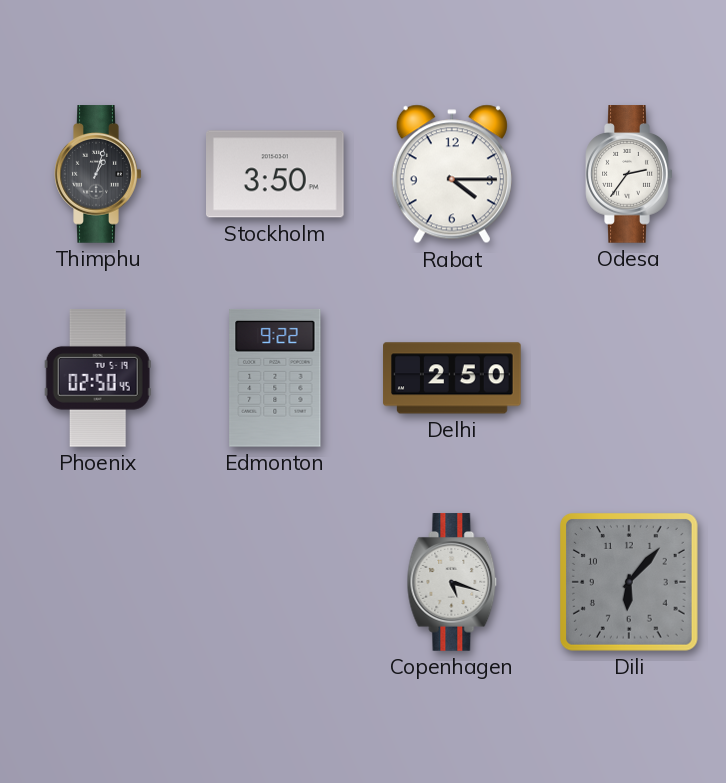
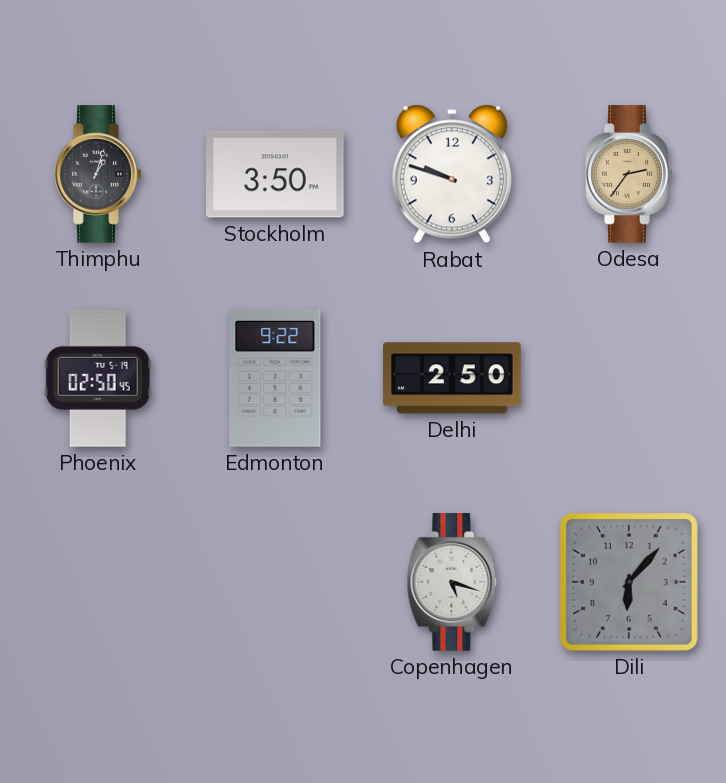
Rabat: 4:15 -> 9:48
Odesa dial: white -> champagne
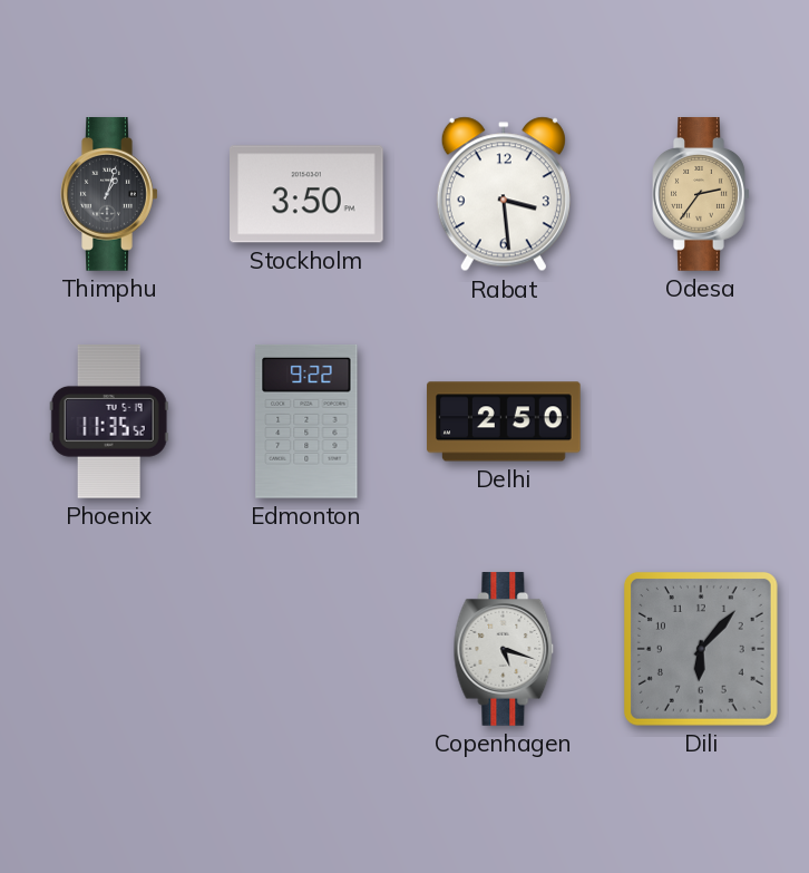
Rabat: 9:48 -> 3:29
Phoenix: 02:50 -> 11:35
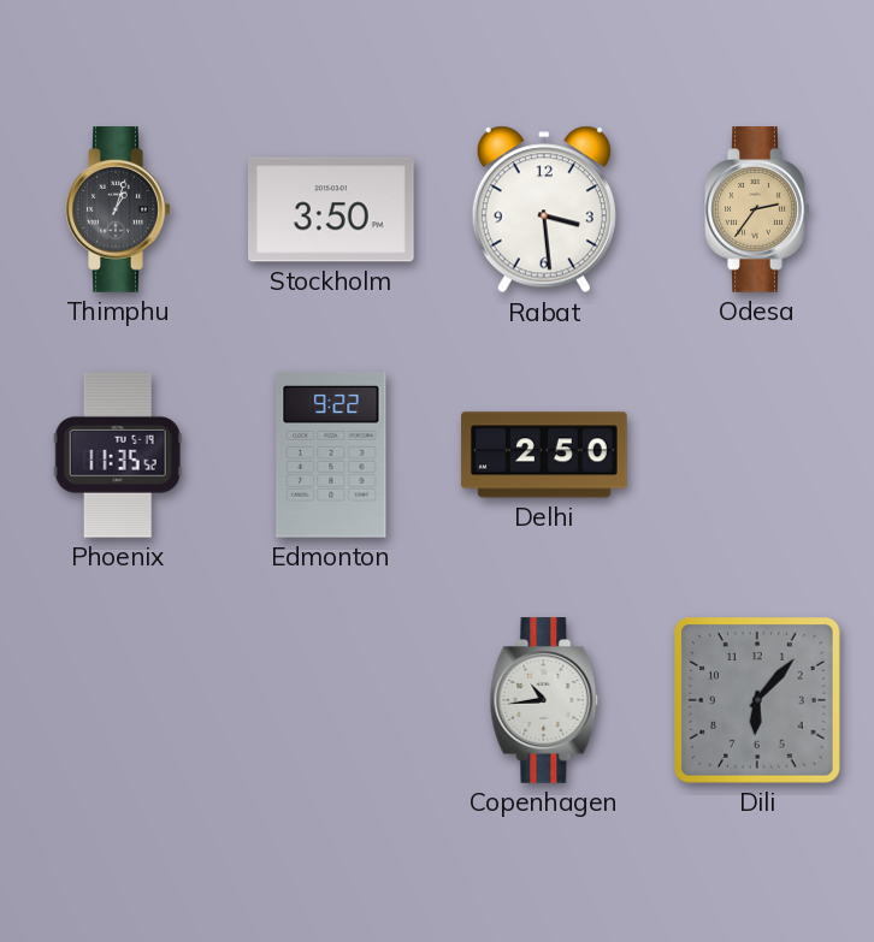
Copenhagen: 5:18 -> 10:44
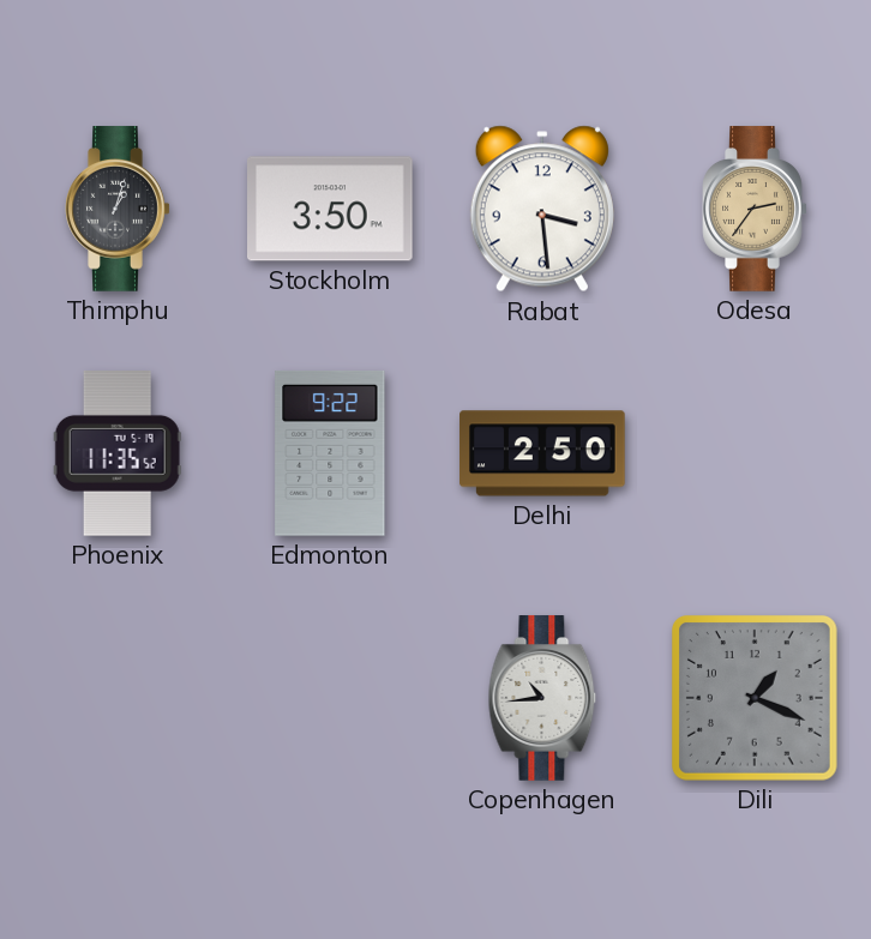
Dili: 6:07 -> 1:19
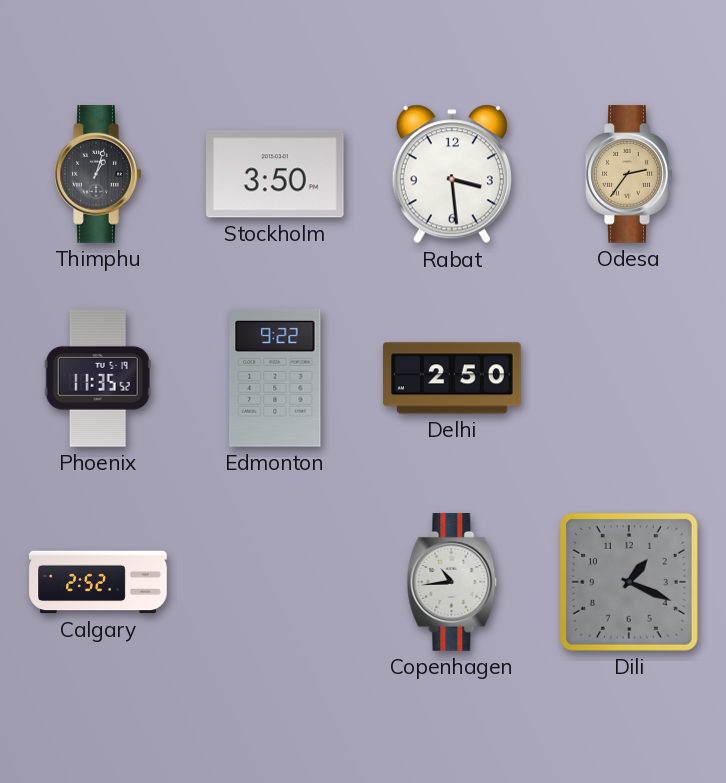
Calgary: none -> 2:52
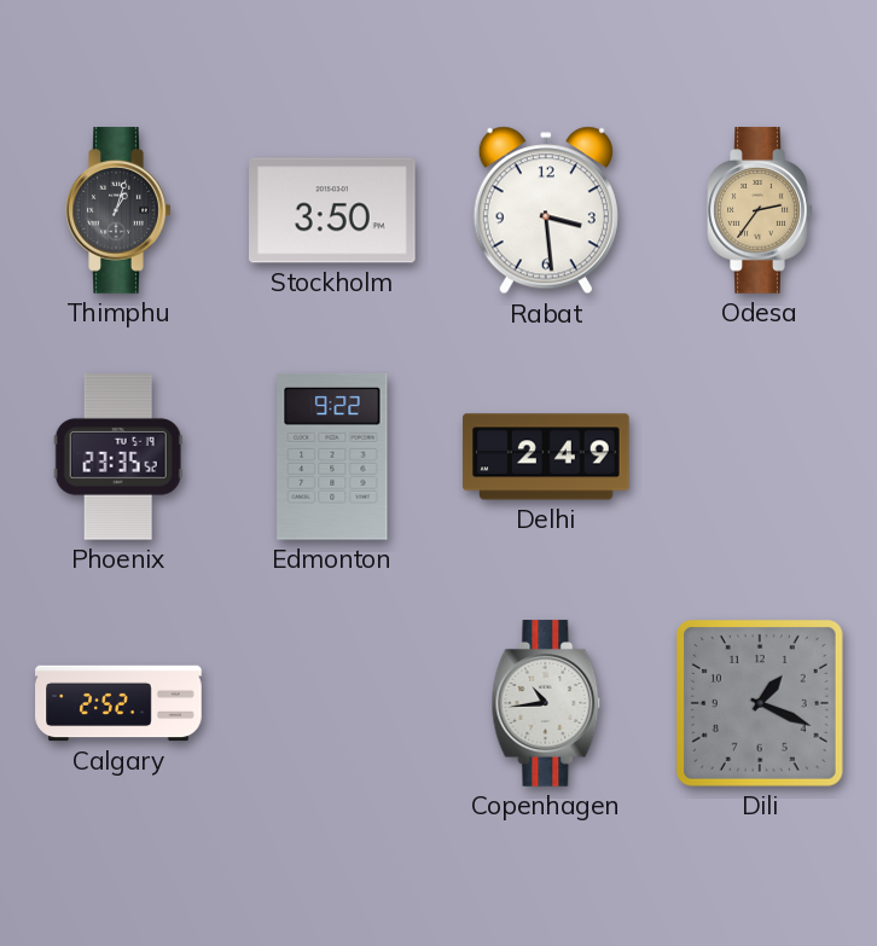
Phoenix: 11:35 -> 23:35
Delhi: 2:50 -> 2:49
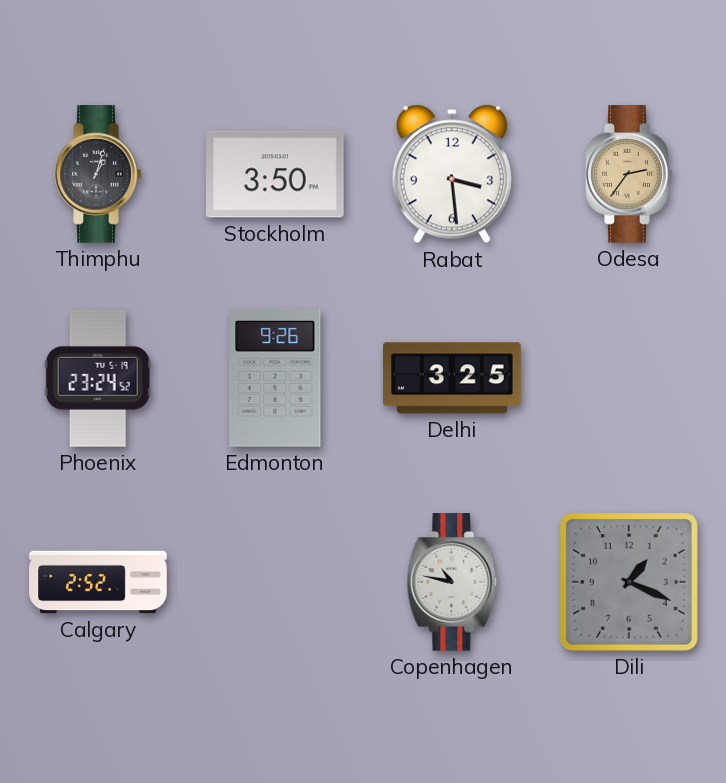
Phoenix: 23:35 -> 23:24
Edmonton: 9:22 -> 9:26
Delhi: 2:49 -> 3:25
Copenhagen: 10:44 -> 10:47
